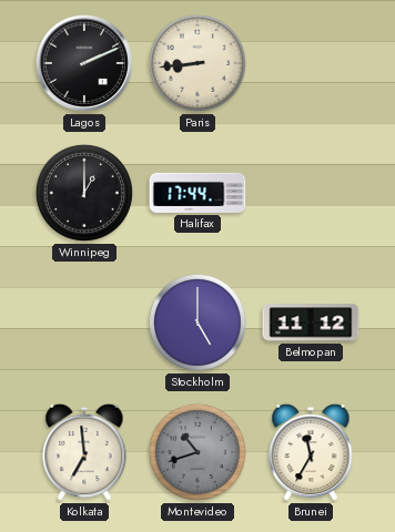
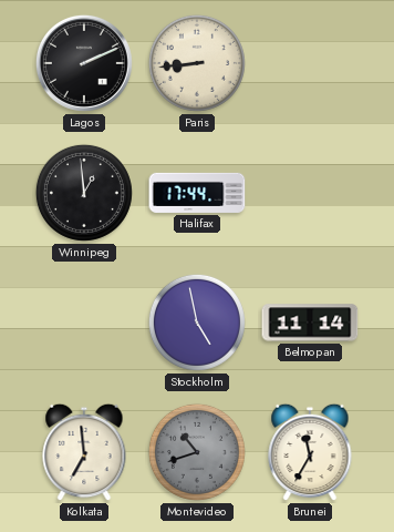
Winnipeg: 1:00 -> 12:59
Stockholm: 5:00 -> 4:58
Belmopan: 11:12 -> 11:14
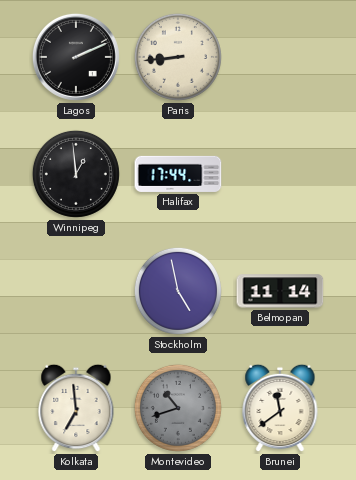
Brunei: 11:35 -> 11:39
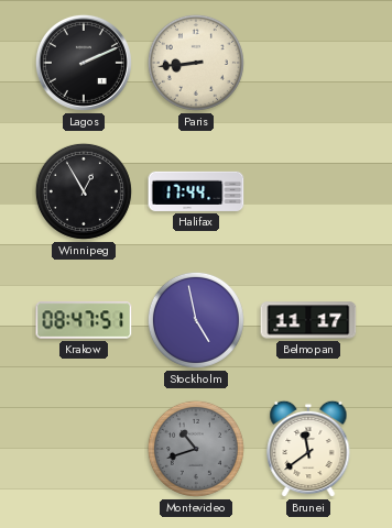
Winnipeg: 12:59 -> 12:55
Krakow: none -> 08:47
Belmopan: 11:14 -> 11:17
Kolkata: 6:59 -> none
